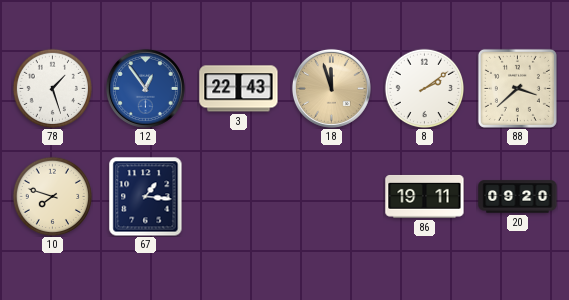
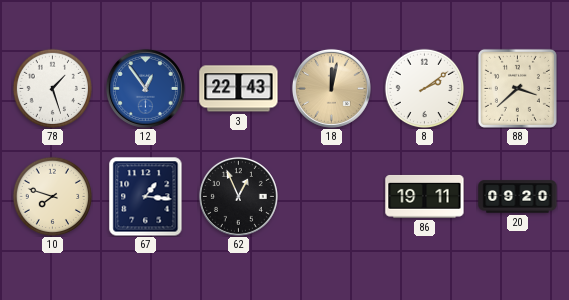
18: 11:57 -> 12:02
62: none -> 12:56
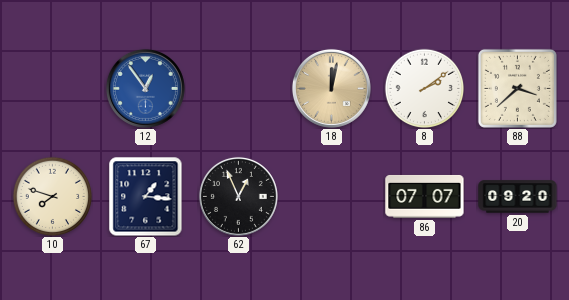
78: 1:27 -> none
3: 22:43 -> none
86: 19:11 -> 07:07
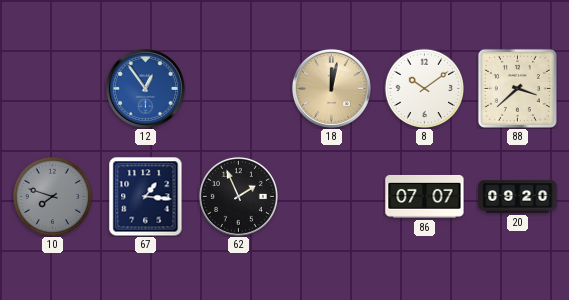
8: 2:09 -> 10:09
10 dial: cream -> grey
62: 12:56 -> 1:56
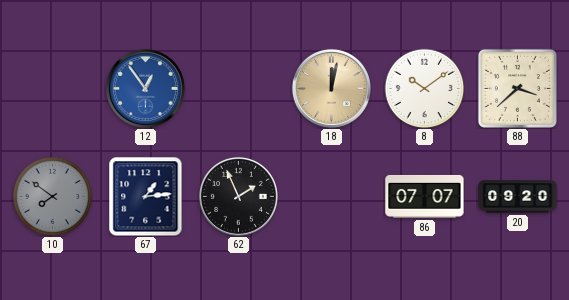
10: 7:48 -> 7:51
67: 1:16 -> 1:14
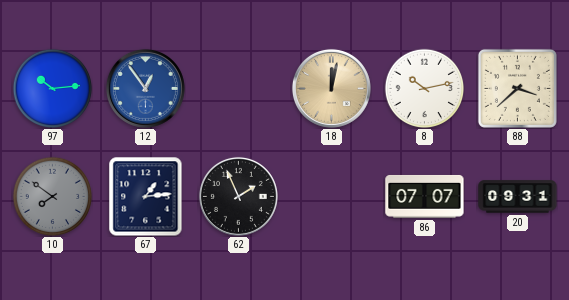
97: none -> 10:14
8: 10:09 -> 10:13
20: 09:20 -> 09:31
